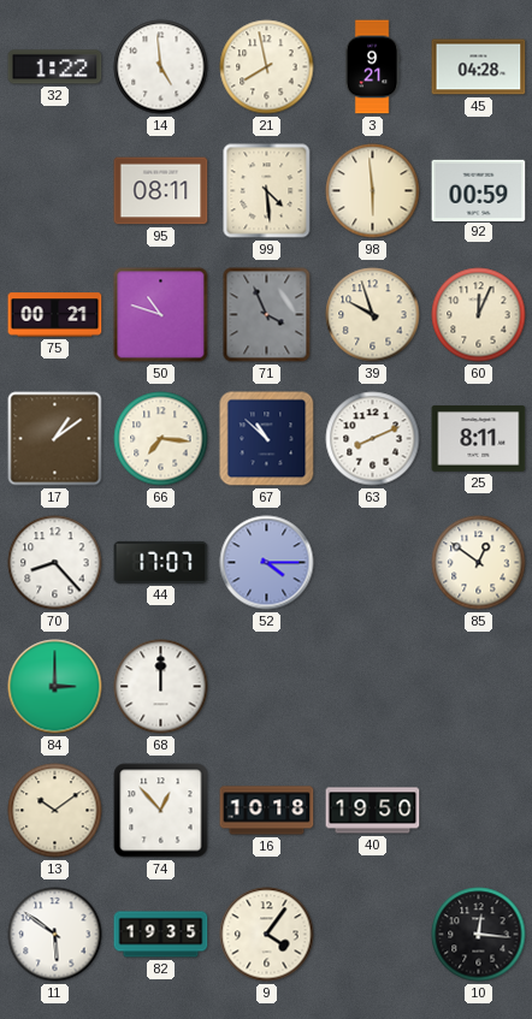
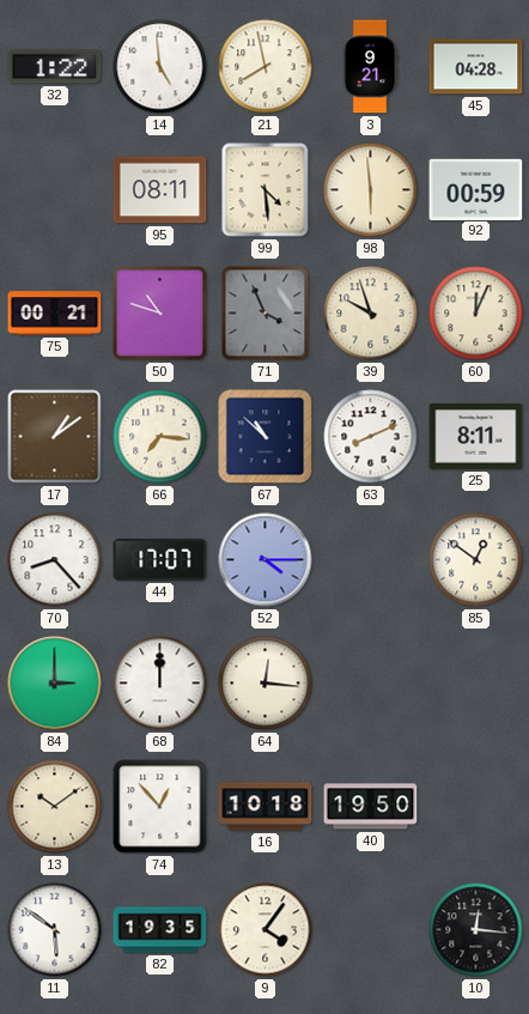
64: none -> 12:16
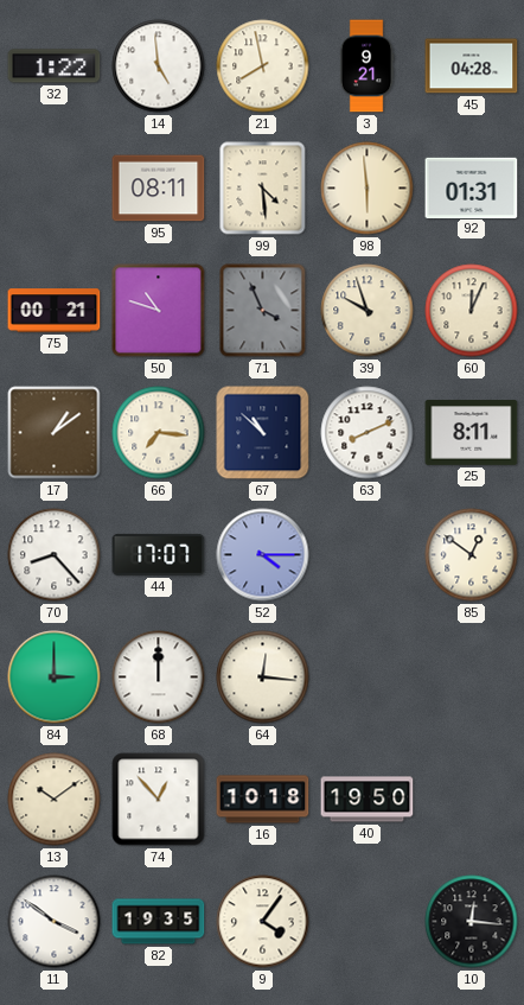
92: 00:59 -> 01:31
11: 5:51 -> 3:51
